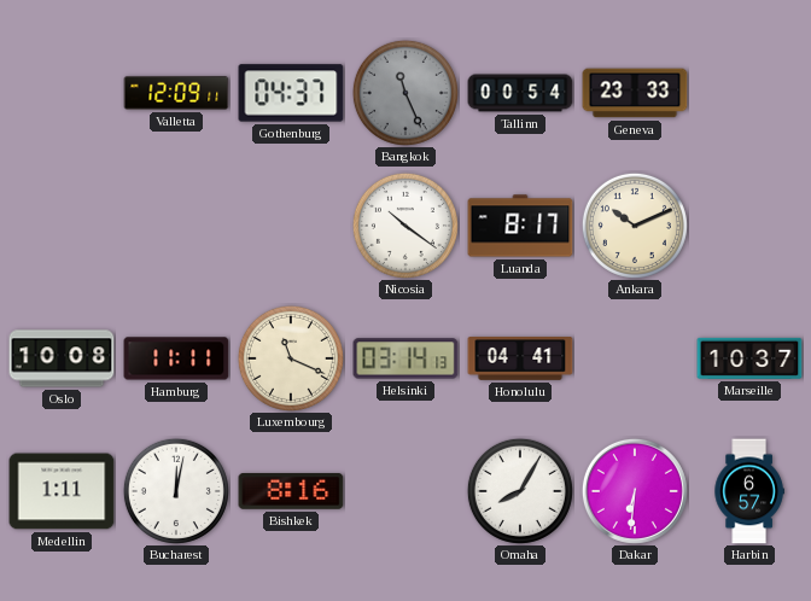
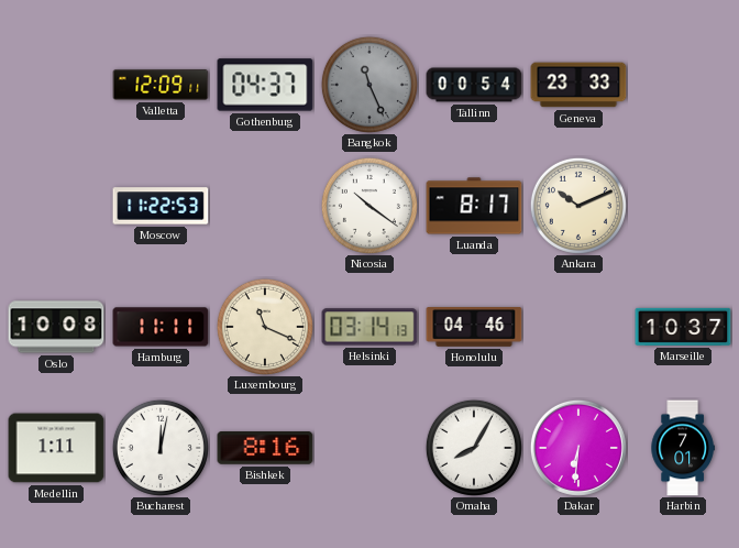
Moscow: none -> 11:22
Honolulu: 04:41 -> 04:46
Harbin: 6:57 -> 7:01
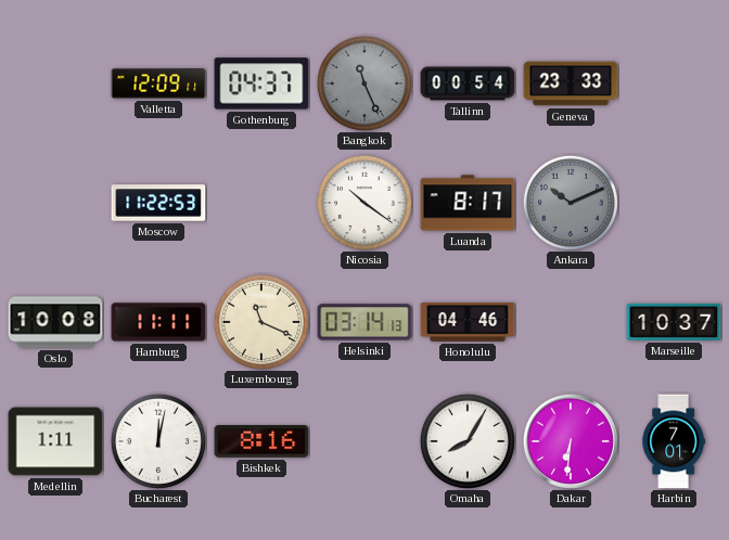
Ankara dial: cream -> grey
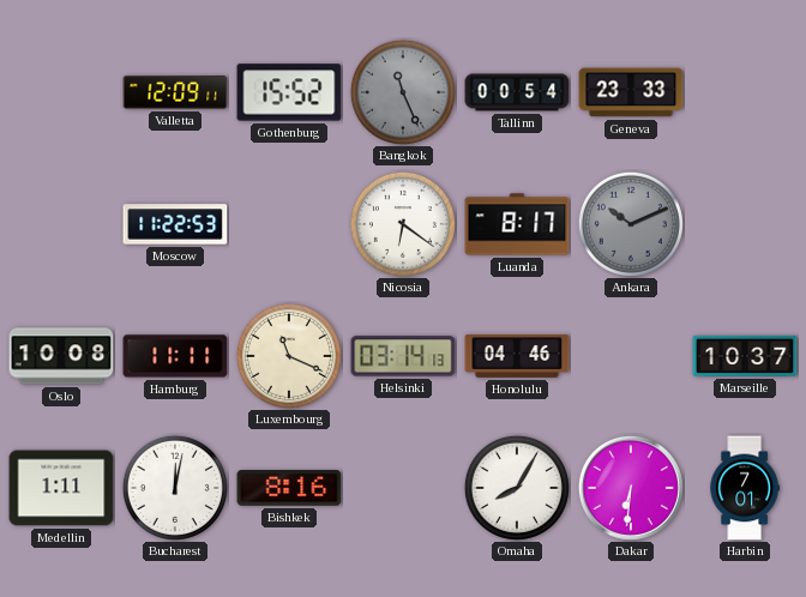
Gothenburg: 04:37 -> 15:52
Nicosia: 10:21 -> 6:21
